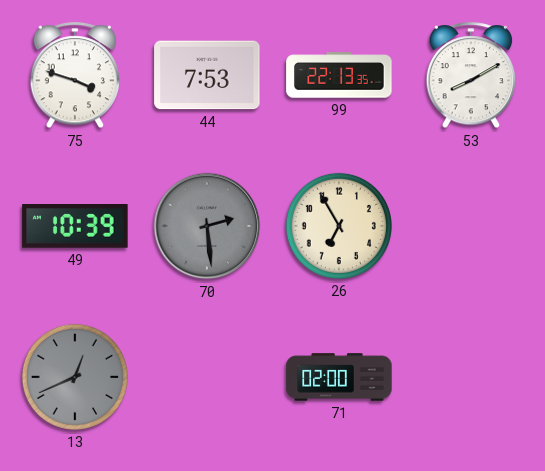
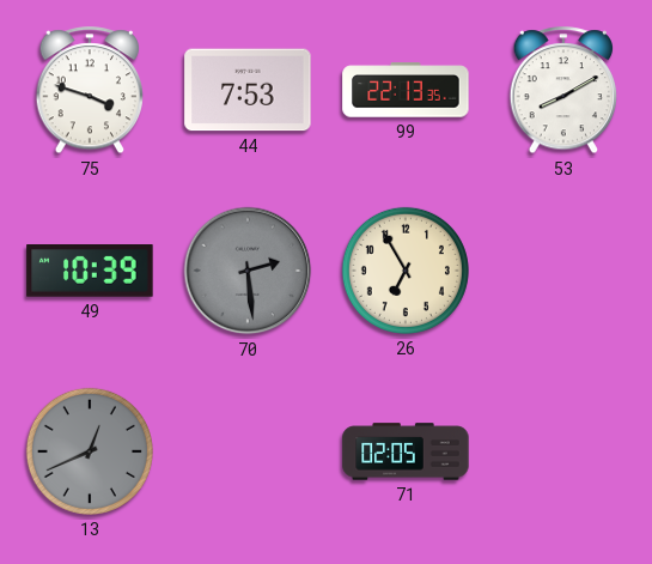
71: 02:00 -> 02:05
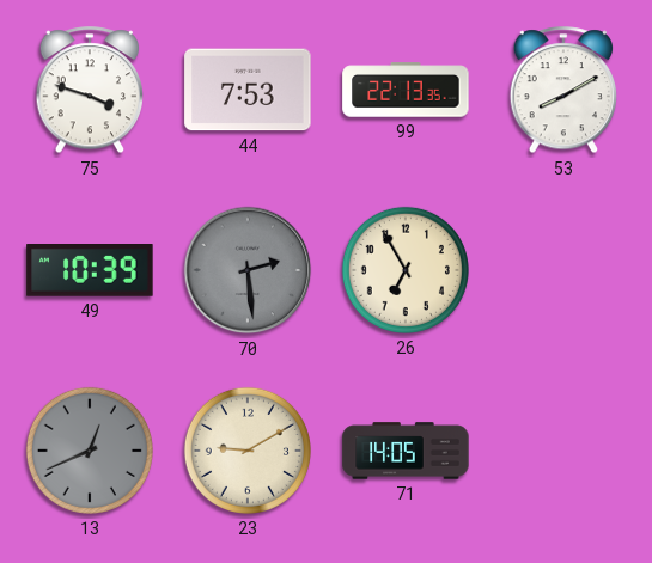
23: none -> 9:10
71: 02:05 -> 14:05
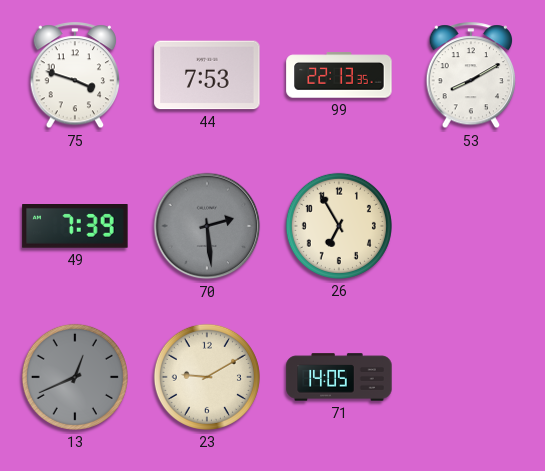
49: 10:39 -> 7:39
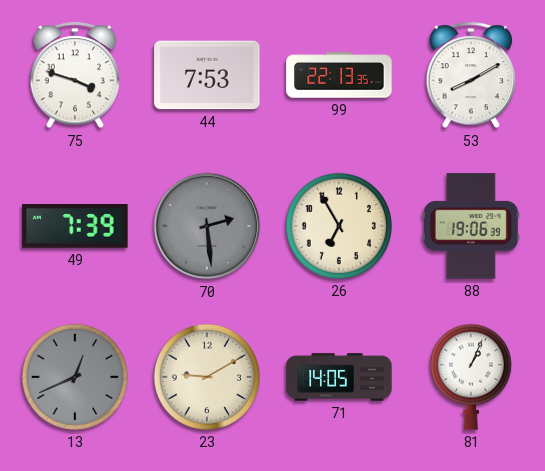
88: none -> 19:06
81: none -> 1:04
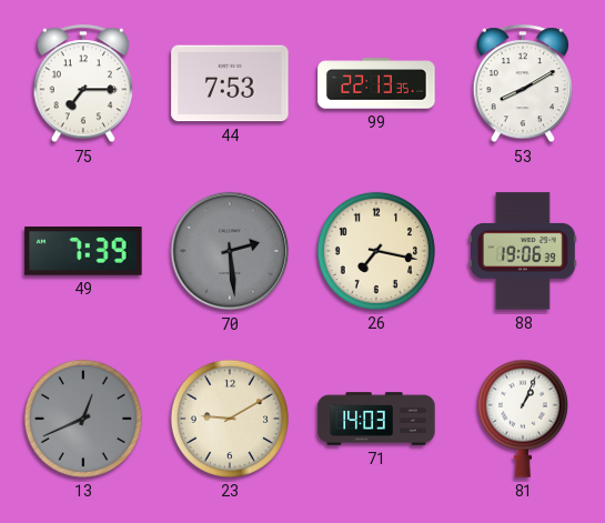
75: 3:48 -> 7:15
26: 6:55 -> 7:17
71: 14:05 -> 14:03
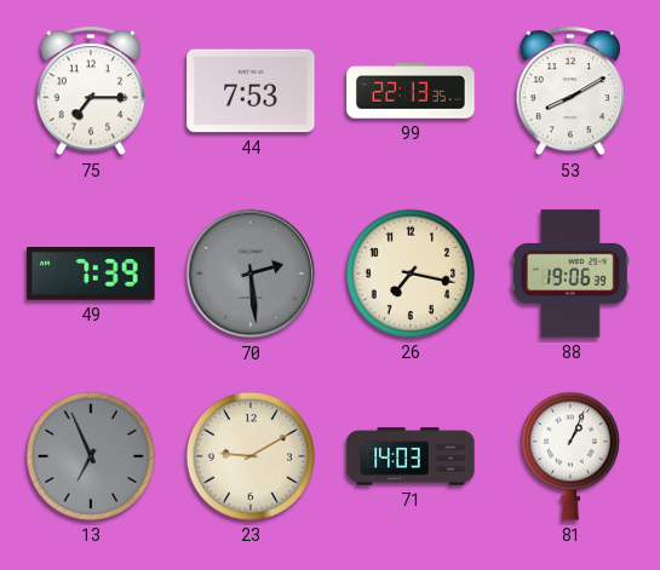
13: 12:41 -> 6:56
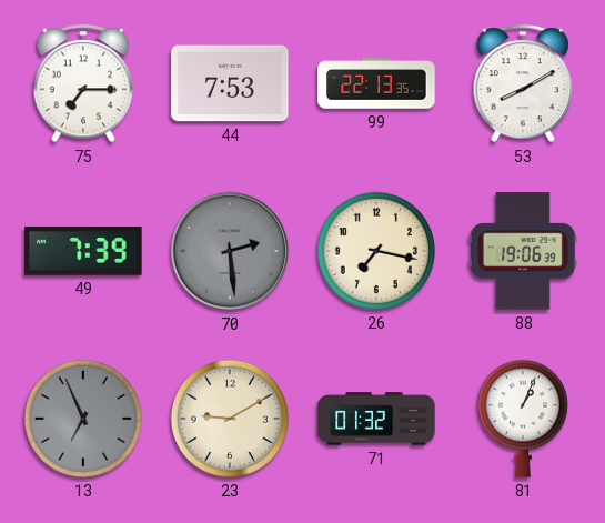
71: 14:03 -> 01:32
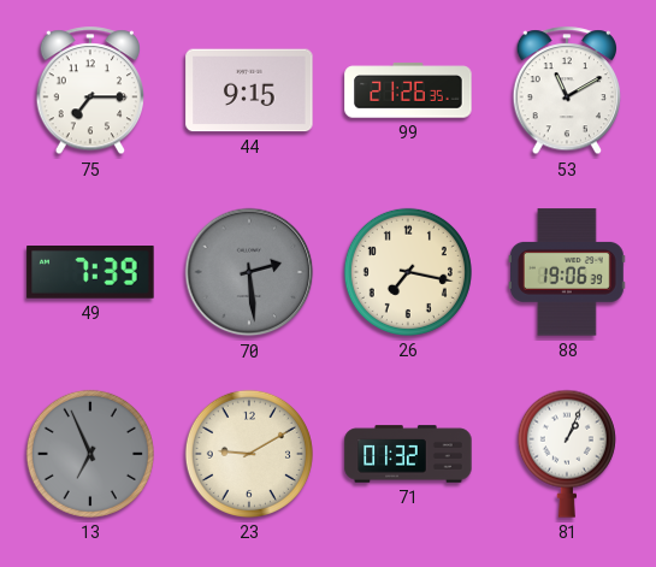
44: 7:53 -> 9:15
99: 22:13 -> 21:26
53: 8:10 -> 11:10
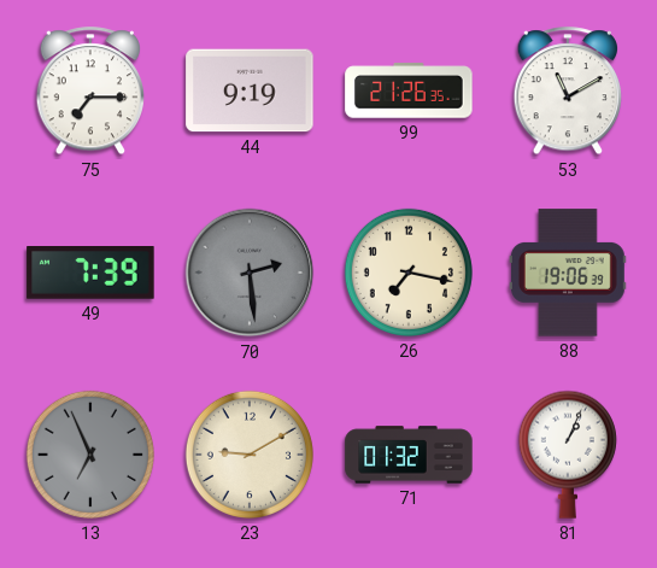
44: 9:15 -> 9:19
